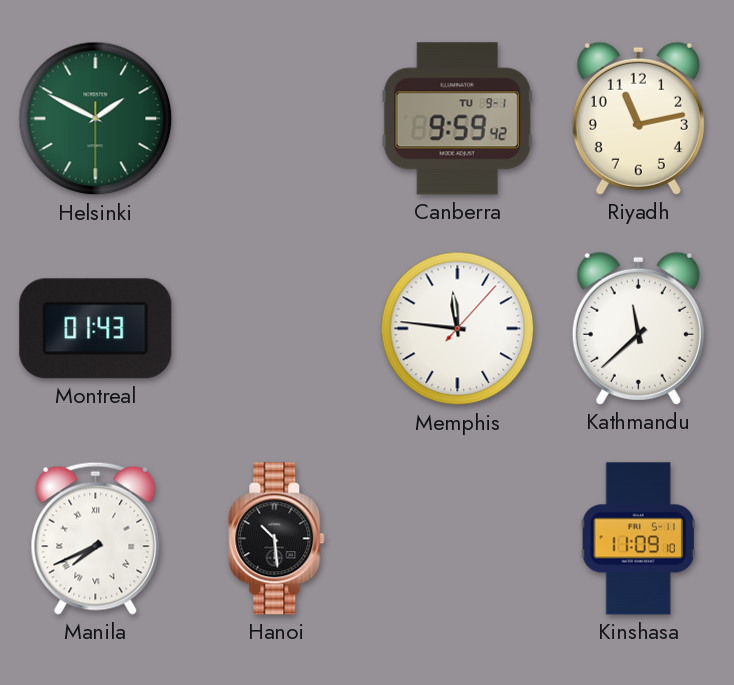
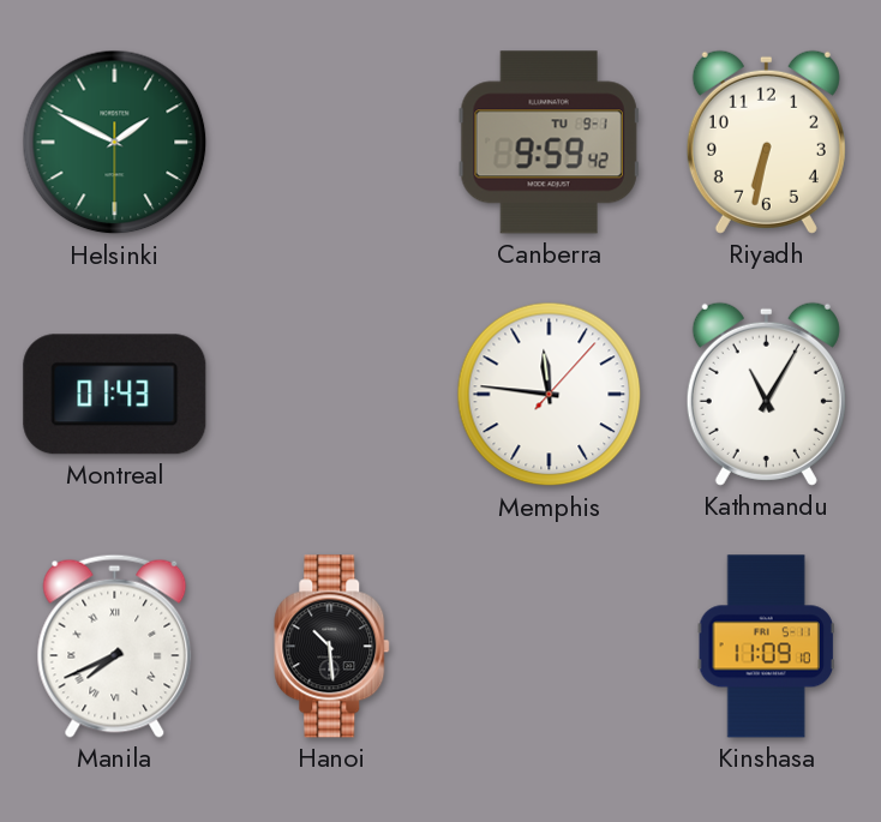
Riyadh: 11:13 -> 6:32
Kathmandu: 11:38 -> 11:05
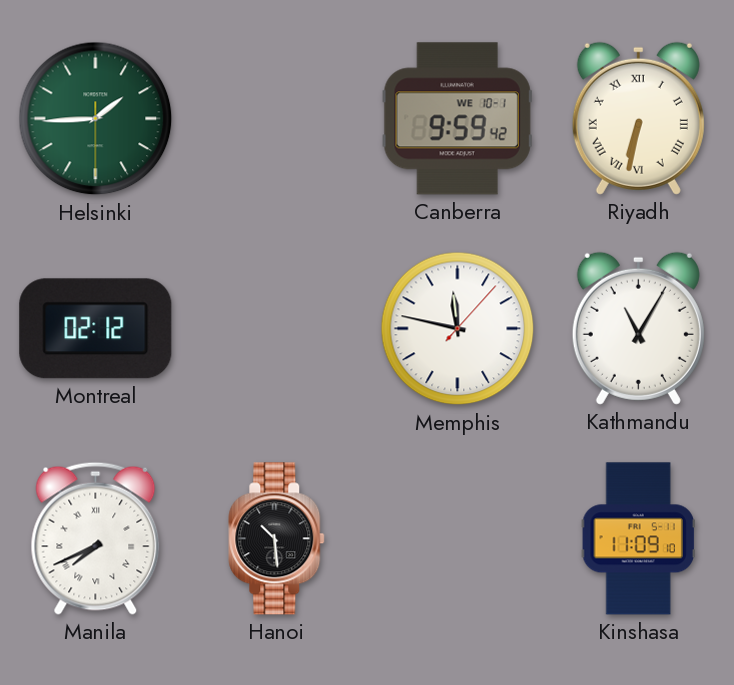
Helsinki: 1:49 -> 1:44
Canberra date: TU 9-1 -> WE 10-1
Riyadh numerals: Arabic -> Roman
Montreal: 01:43 -> 02:12
Memphis: 11:46 -> 11:47
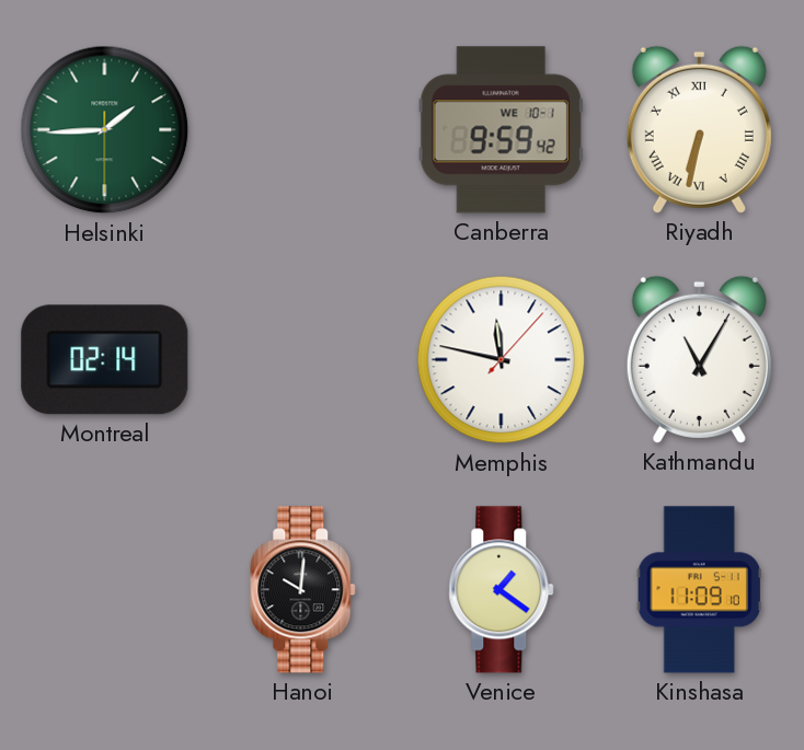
Montreal: 02:12 -> 02:14
Manila: 7:41 -> none
Hanoi: 10:29 -> 10:01
Venice: none -> 1:21
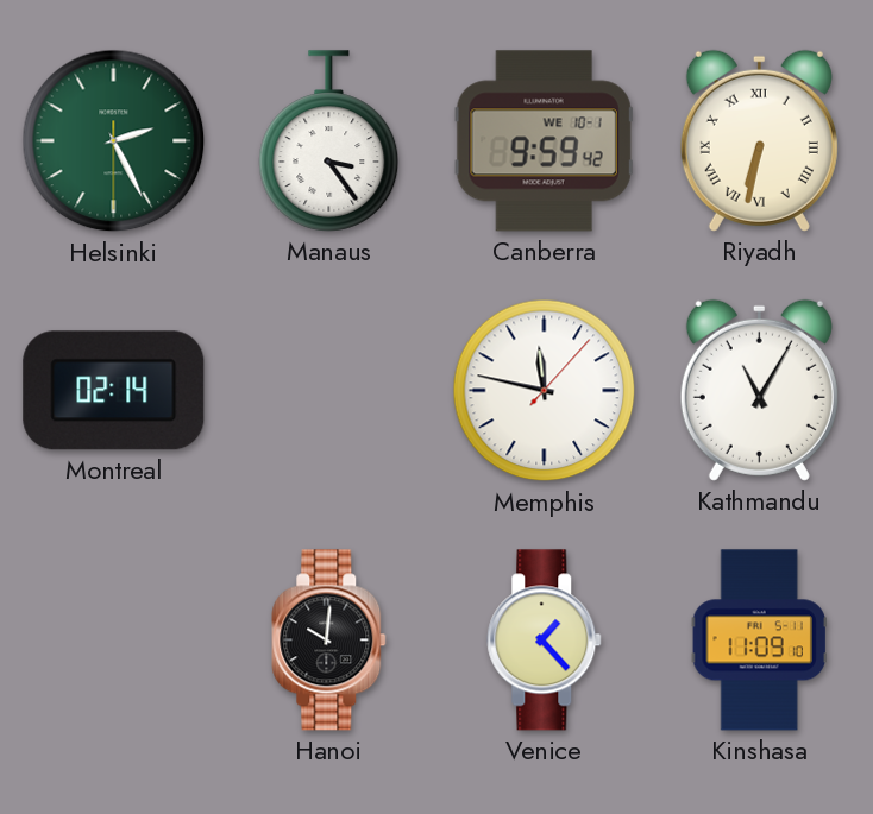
Helsinki: 1:44 -> 2:25
Manaus: none -> 3:24
Venice: 1:21 -> 1:23
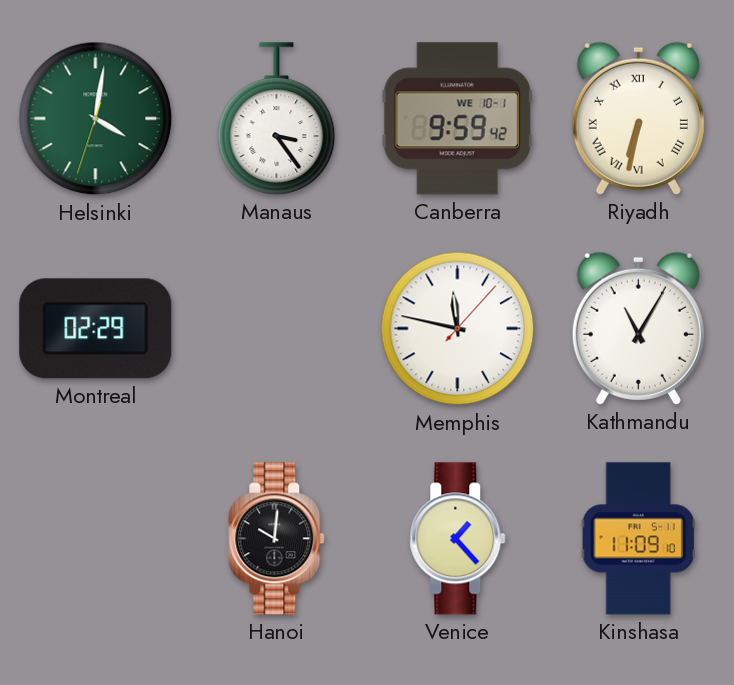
Helsinki: 2:25 -> 4:01
Montreal: 02:14 -> 02:29
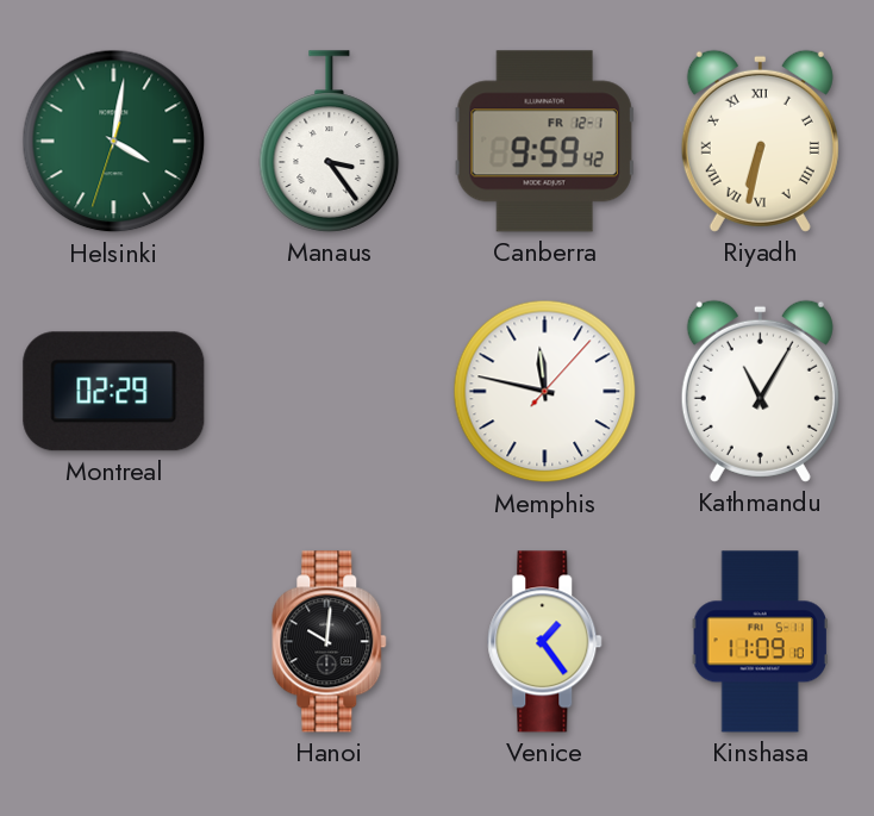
Canberra date: WE 10-1 -> FR 12-1
Venice: 1:23 -> 1:24
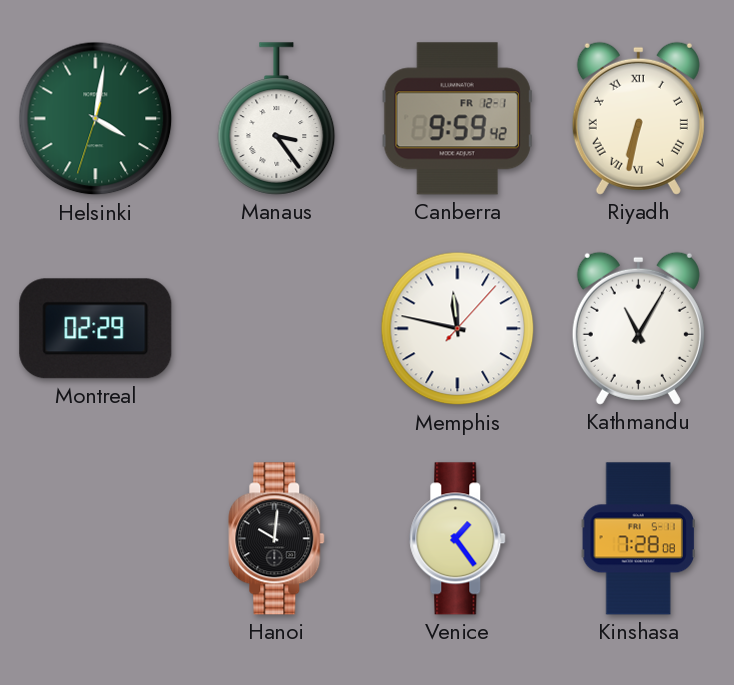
Kinshasa: 11:09 -> 7:28
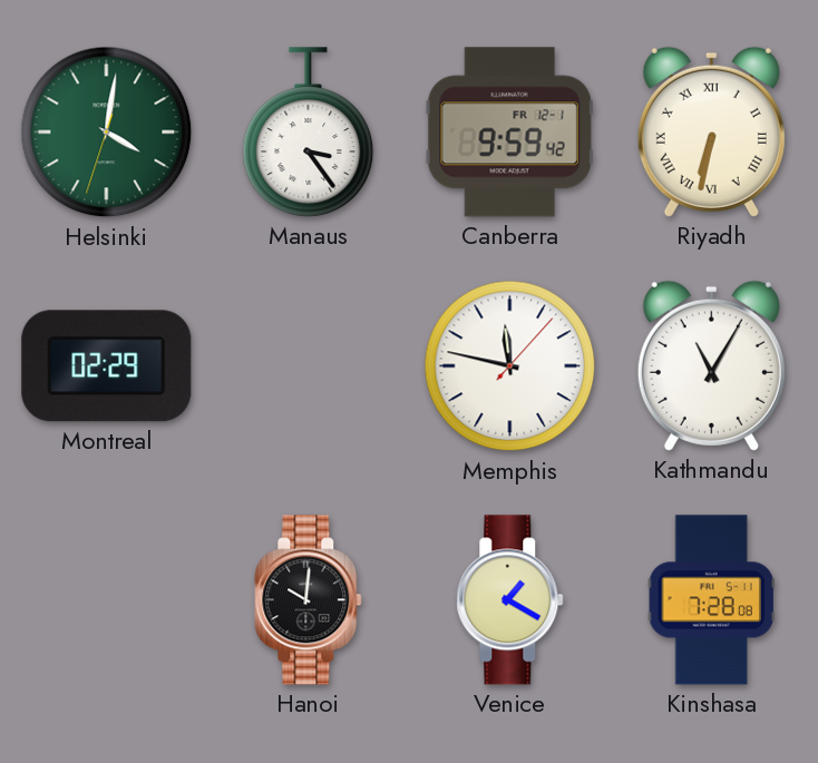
Venice: 1:24 -> 1:20
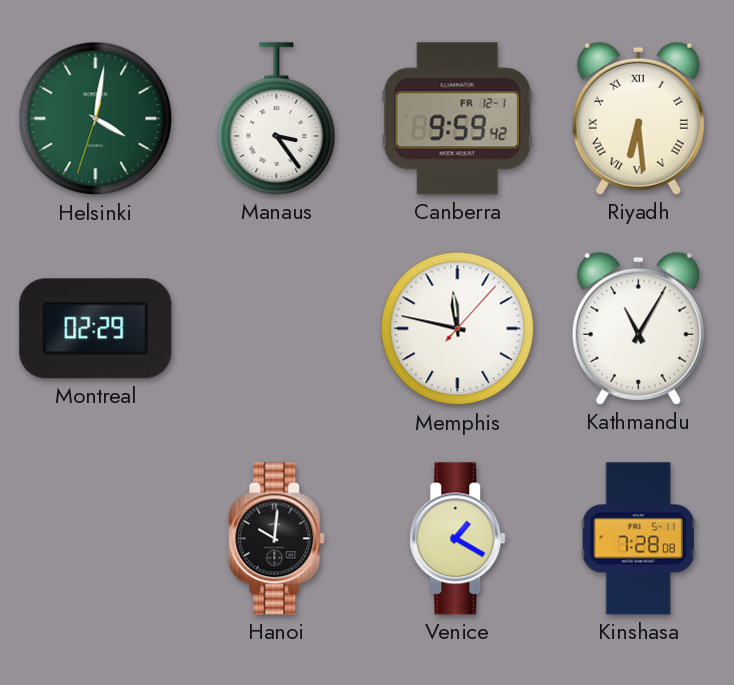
Riyadh: 6:32 -> 6:29
